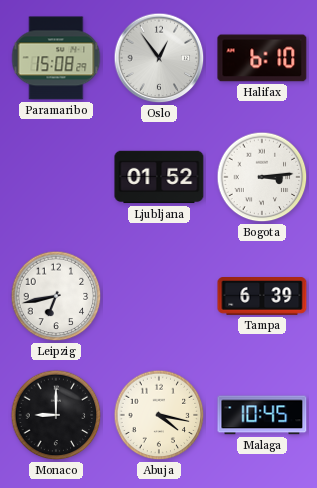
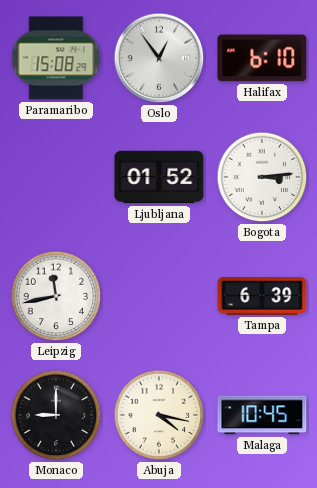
Leipzig: 6:43 -> 11:43
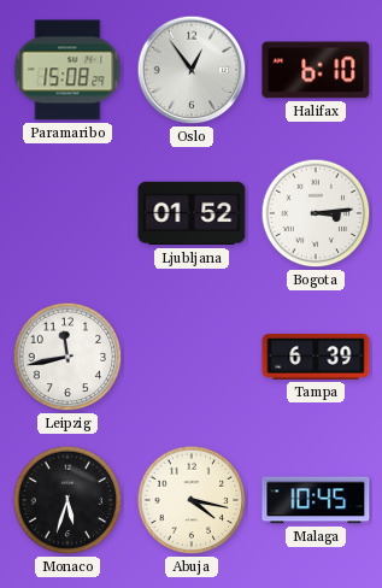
Monaco: 9:00 -> 5:33
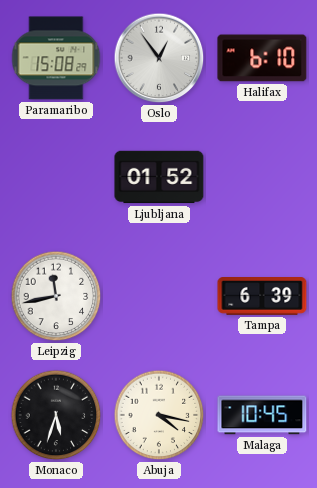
Bogota: 3:14 -> none
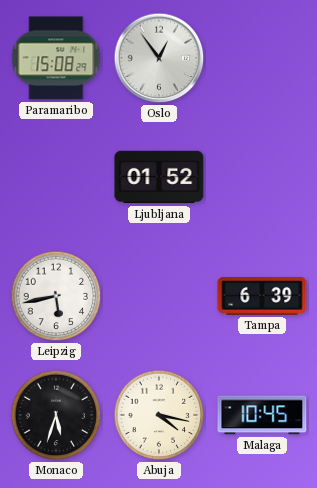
Halifax: 6:10 -> none
Leipzig: 11:43 -> 5:43
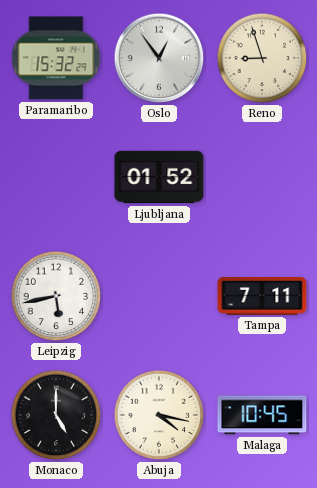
Paramaribo: 15:08 -> 15:32
Reno: none -> 8:57
Tampa: 6:39 -> 7:11
Monaco: 5:33 -> 5:00
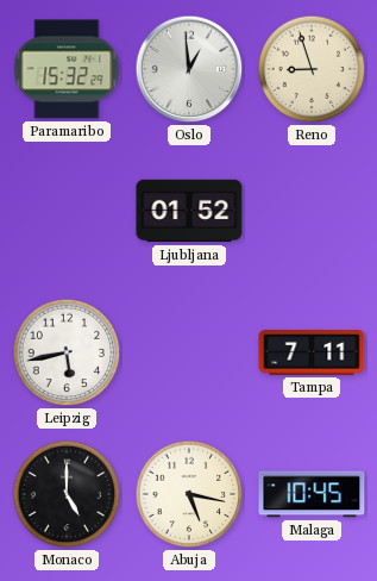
Oslo: 12:54 -> 12:59
Abuja: 4:17 -> 5:17
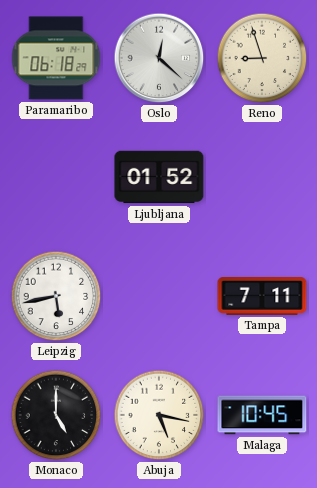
Paramaribo: 15:32 -> 06:18
Oslo: 12:59 -> 12:22
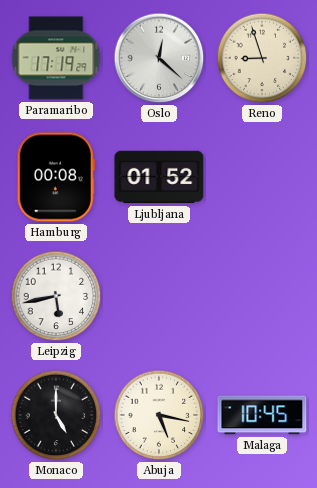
Paramaribo: 06:18 -> 17:19
Hamburg: none -> 00:08
Tampa: 7:11 -> none
